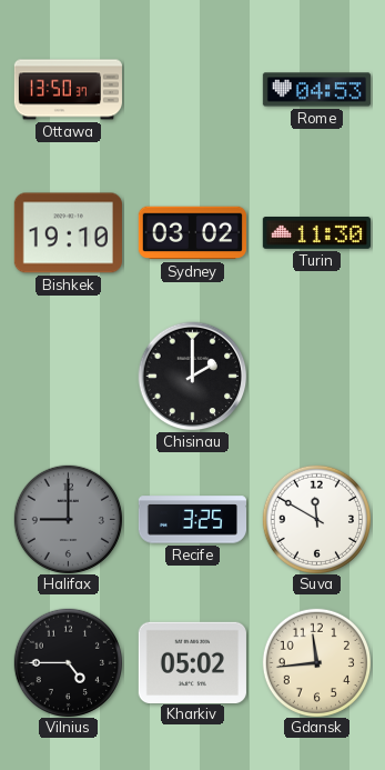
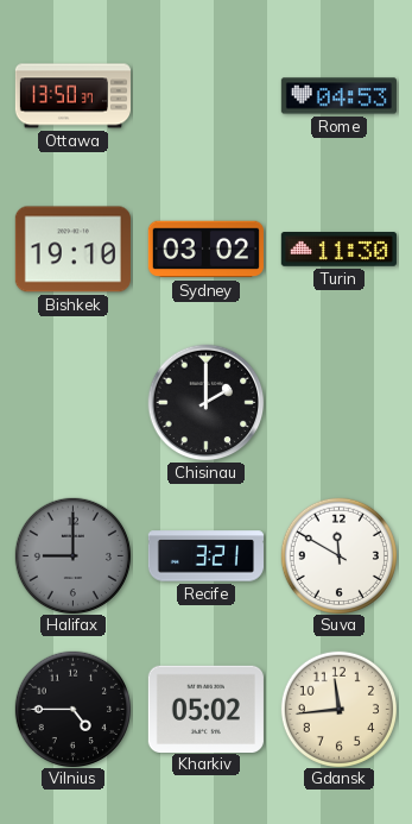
Recife: 3:25 -> 3:21
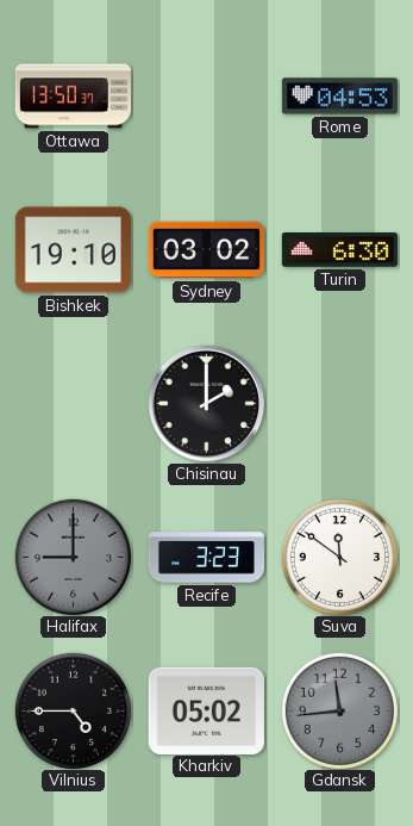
Turin: 11:30 -> 6:30
Recife: 3:21 -> 3:23
Suva: 11:50 -> 11:51
Gdansk dial: cream -> grey
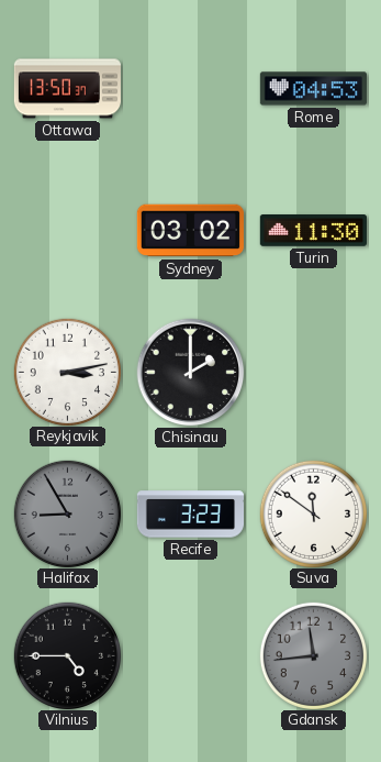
Bishkek: 19:10 -> none
Turin: 6:30 -> 11:30
Reykjavik: none -> 3:13
Halifax: 9:00 -> 8:55
Kharkiv: 05:02 -> none
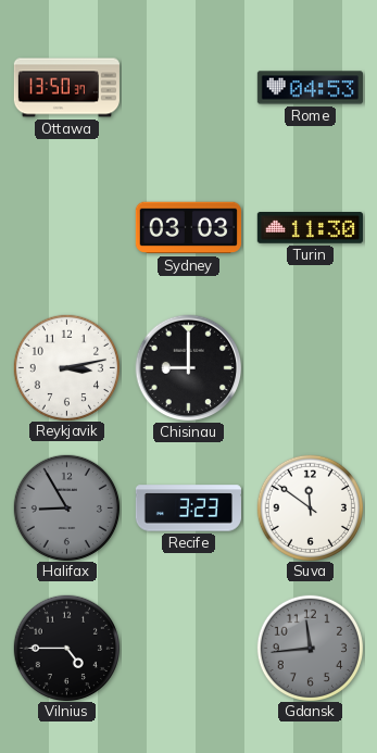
Sydney: 03:02 -> 03:03
Chisinau: 2:00 -> 9:00
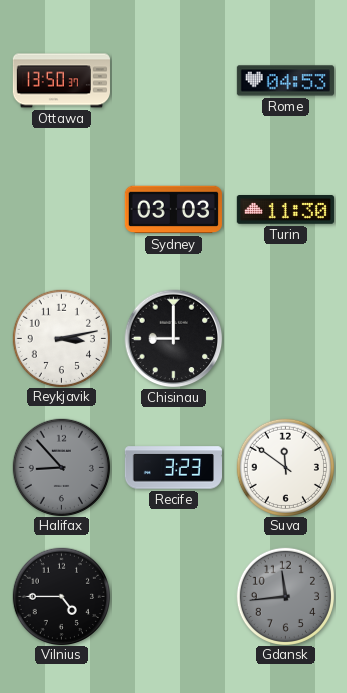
Halifax: 8:55 -> 8:53
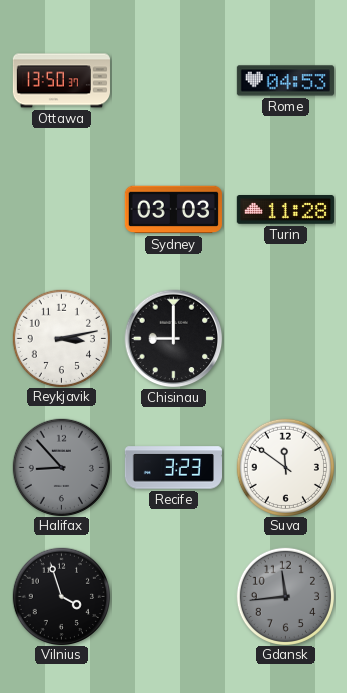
Turin: 11:30 -> 11:28
Vilnius: 4:45 -> 3:57
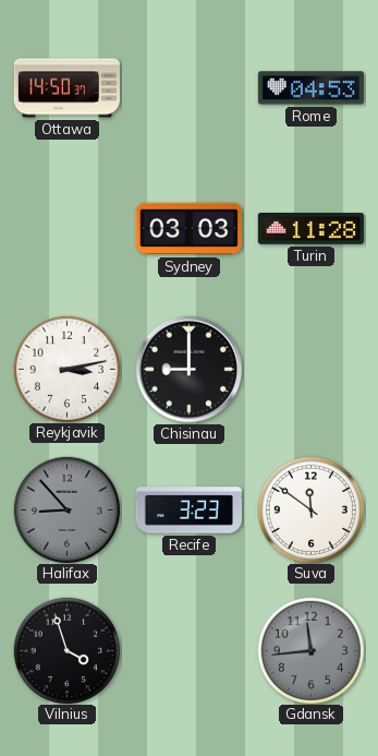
Ottawa: 13:50 -> 14:50
